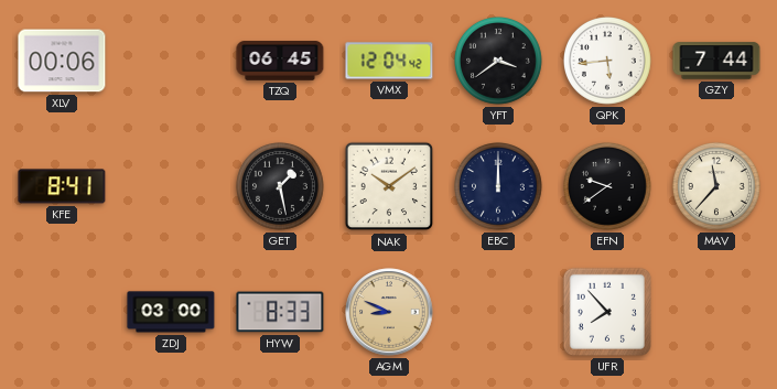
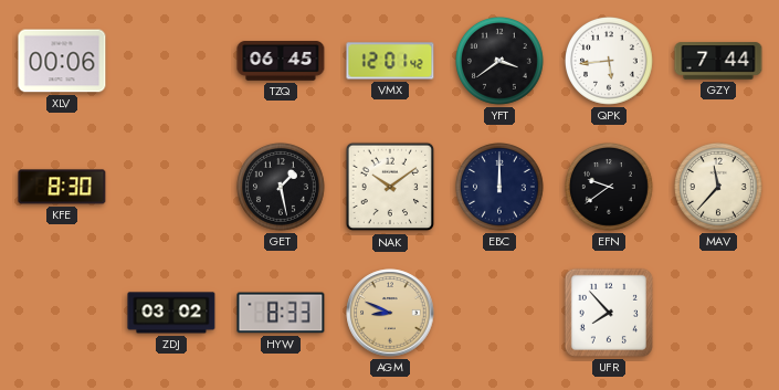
VMX: 12:04 -> 12:01
KFE: 8:41 -> 8:30
ZDJ: 03:00 -> 03:02
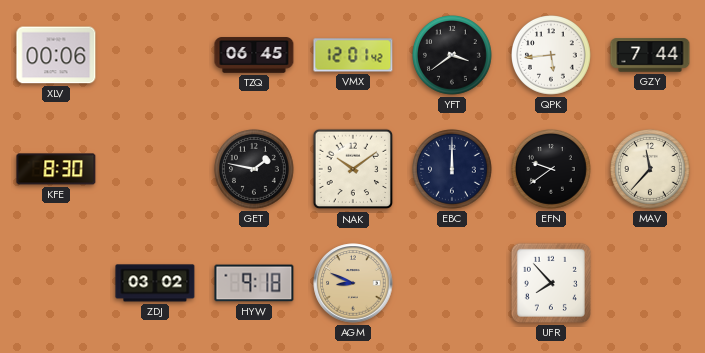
GET: 1:28 -> 1:47
HYW: 8:33 -> 9:18
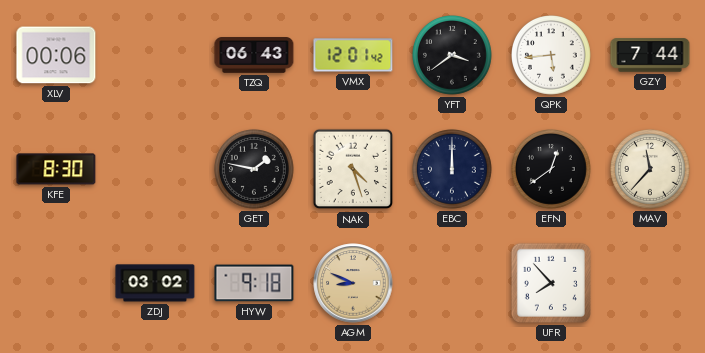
TZQ: 06:45 -> 06:43
NAK: 10:09 -> 4:27
EFN: 9:39 -> 12:39
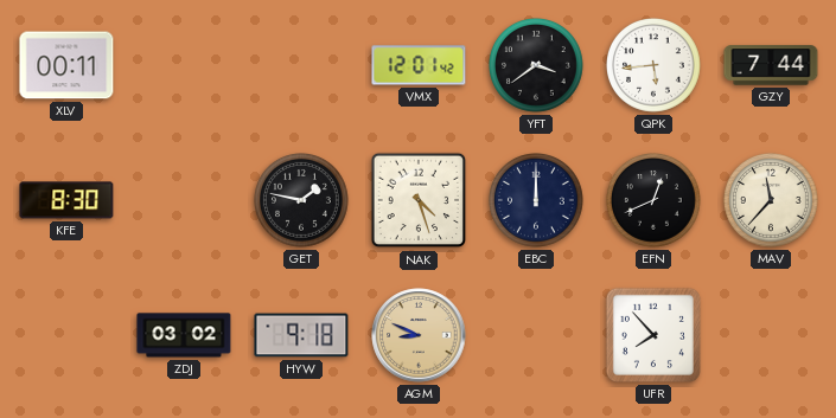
XLV: 00:06 -> 00:11
TZQ: 06:43 -> none
EFN: 12:39 -> 12:41
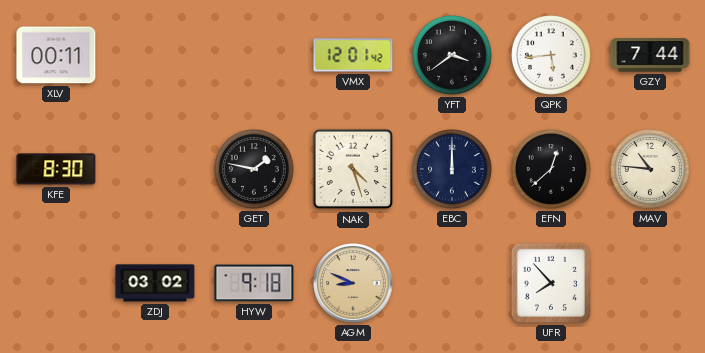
EFN: 12:41 -> 12:38
MAV: 11:37 -> 10:46
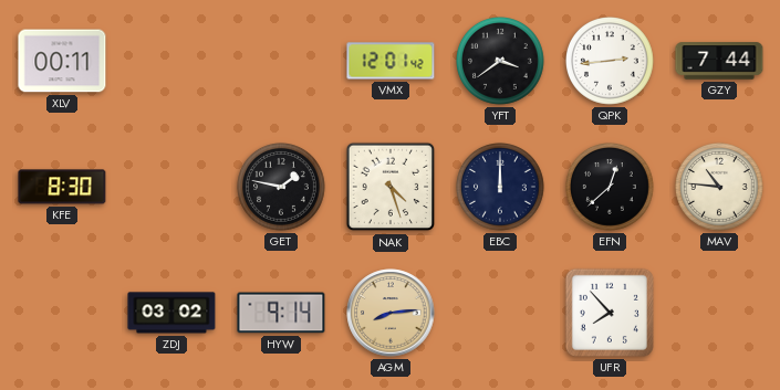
QPK: 5:44 -> 2:44
HYW: 9:18 -> 9:14
AGM: 8:49 -> 8:14
